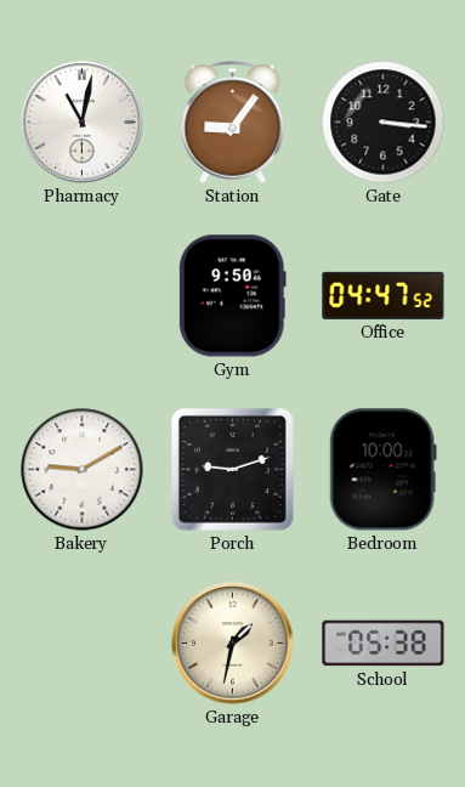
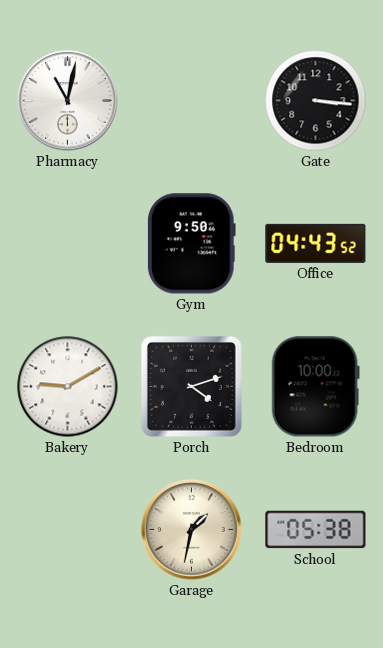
Station: 9:06 -> none
Office: 04:47 -> 04:43
Porch: 9:12 -> 4:12
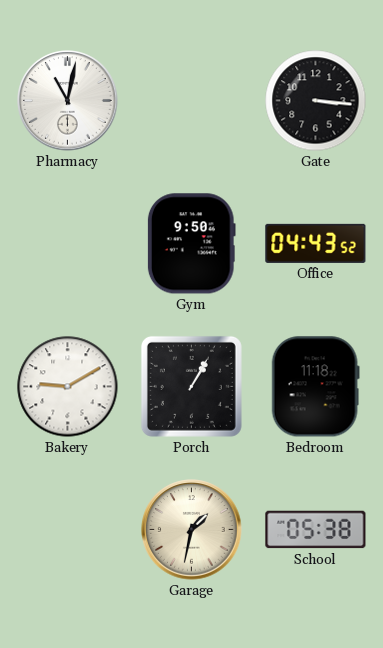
Porch: 4:12 -> 1:05
Bedroom: 10:00 -> 11:18
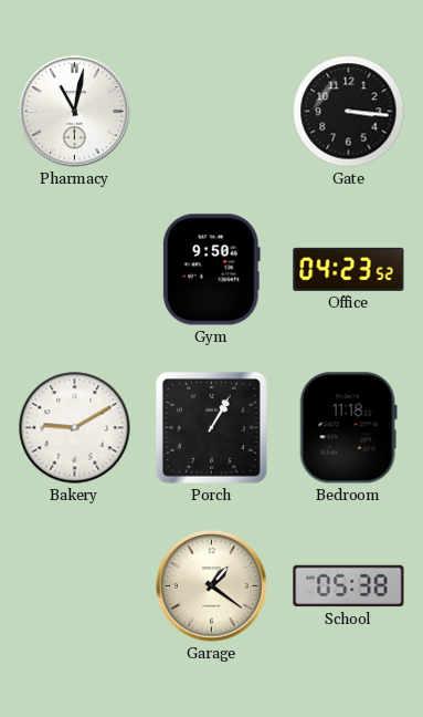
Office: 04:43 -> 04:23
Garage: 1:32 -> 1:21
